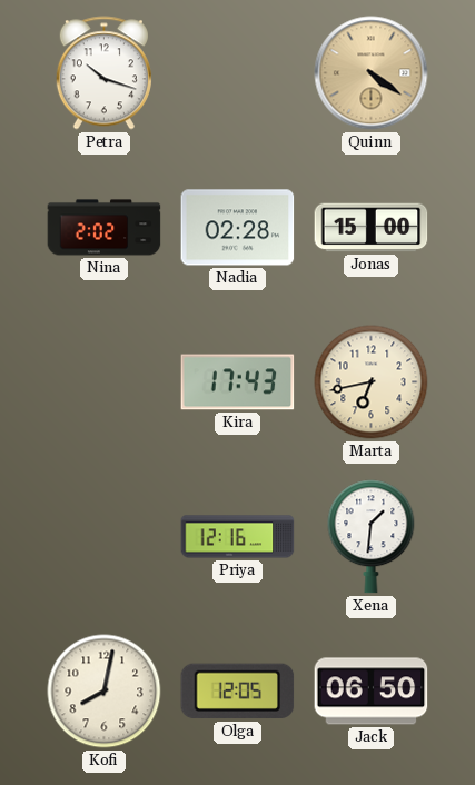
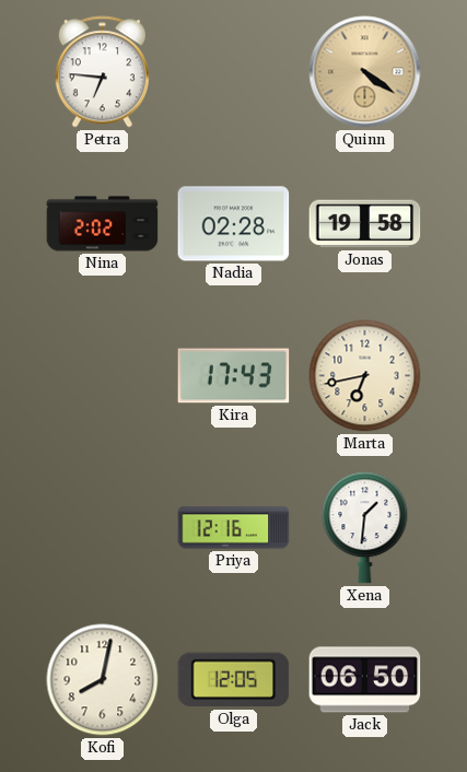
Petra: 10:18 -> 6:46
Jonas: 15:00 -> 19:58
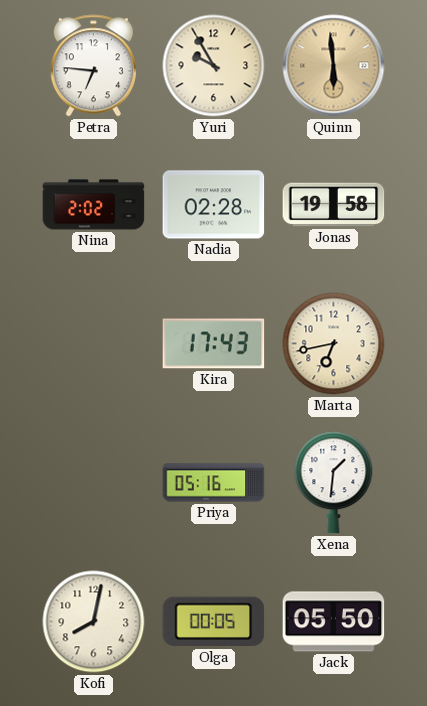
Yuri: none -> 9:55
Quinn: 4:21 -> 5:59
Priya: 12:16 -> 05:16
Olga: 12:05 -> 00:05
Jack: 06:50 -> 05:50
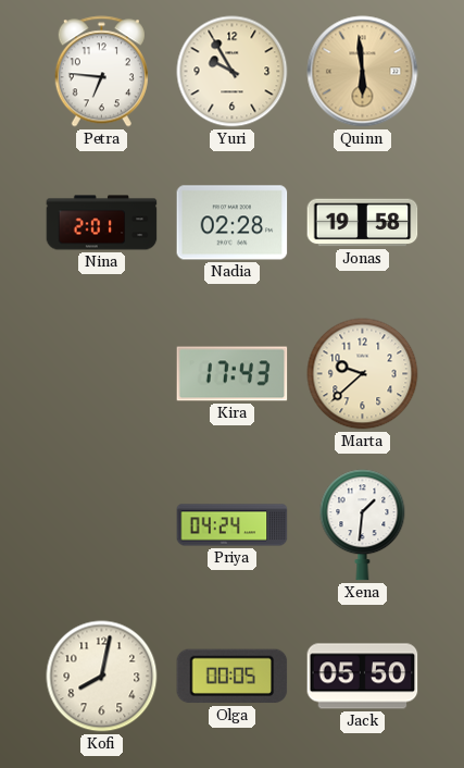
Nina: 2:02 -> 2:01
Marta: 6:43 -> 9:38
Priya: 05:16 -> 04:24
